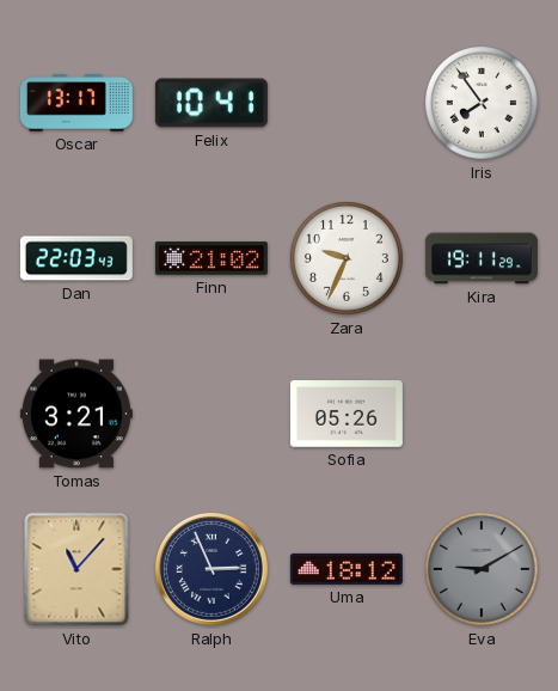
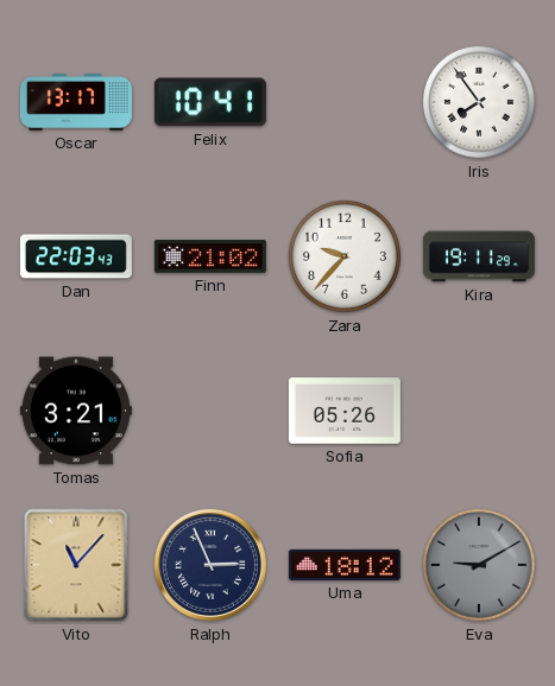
Zara: 9:34 -> 9:37
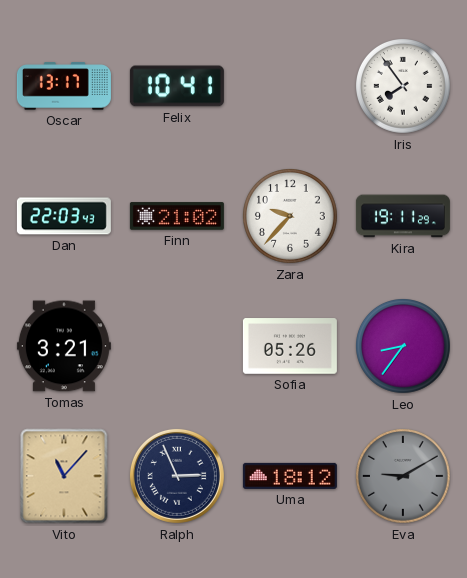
Leo: none -> 8:36
